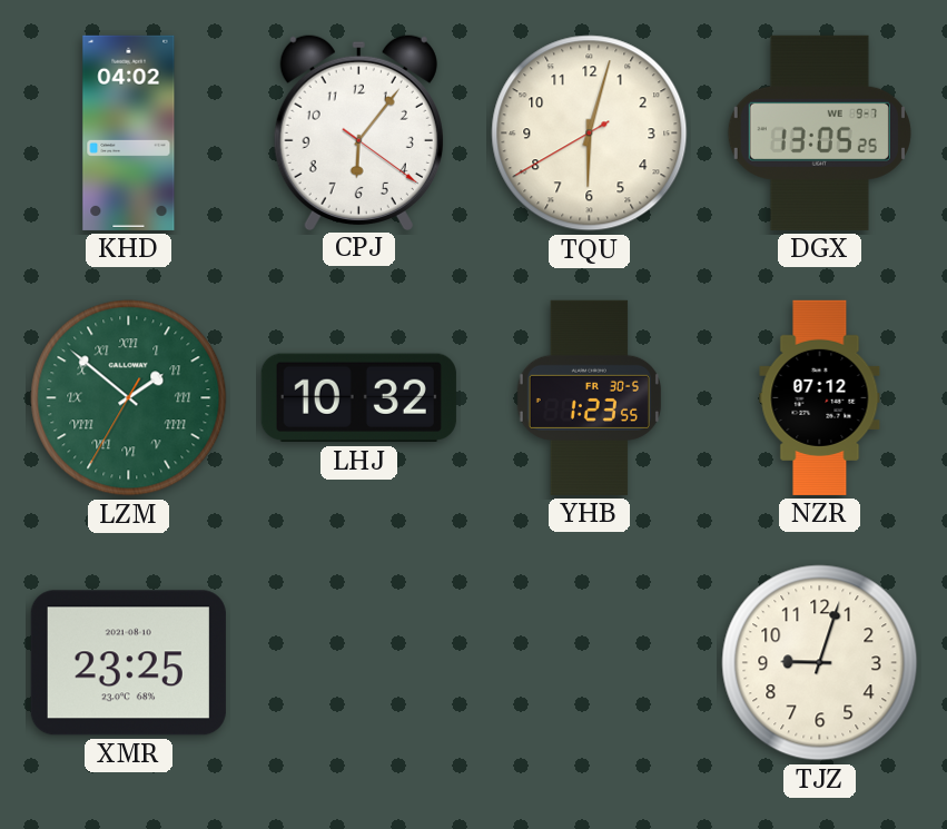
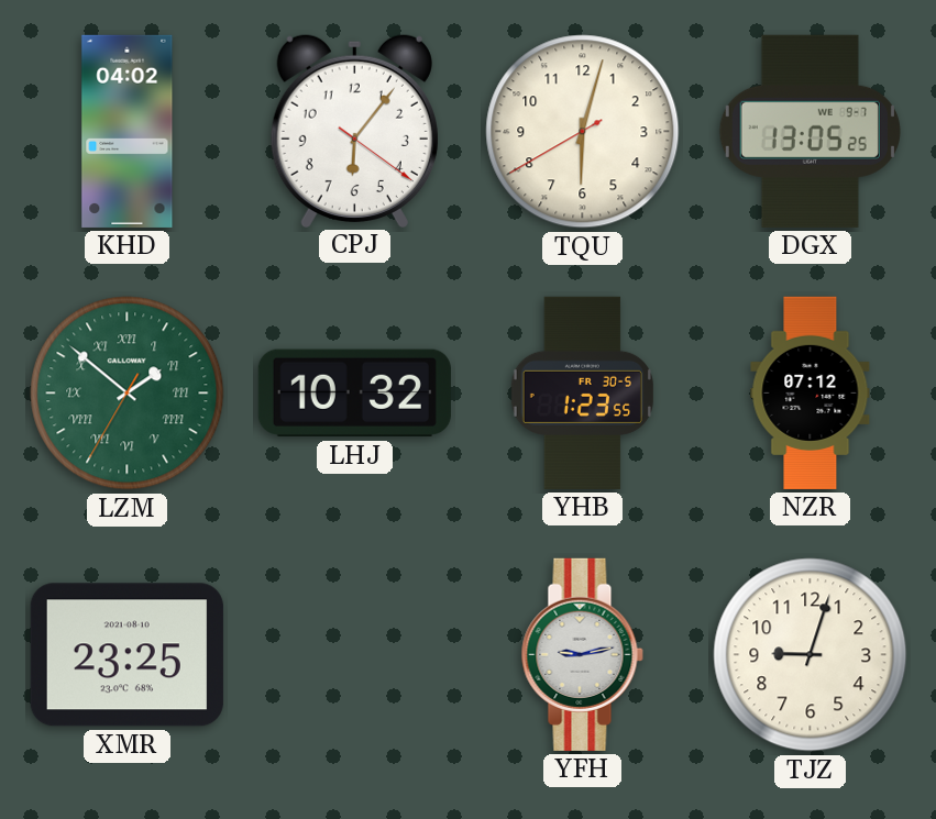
YFH: none -> 9:13
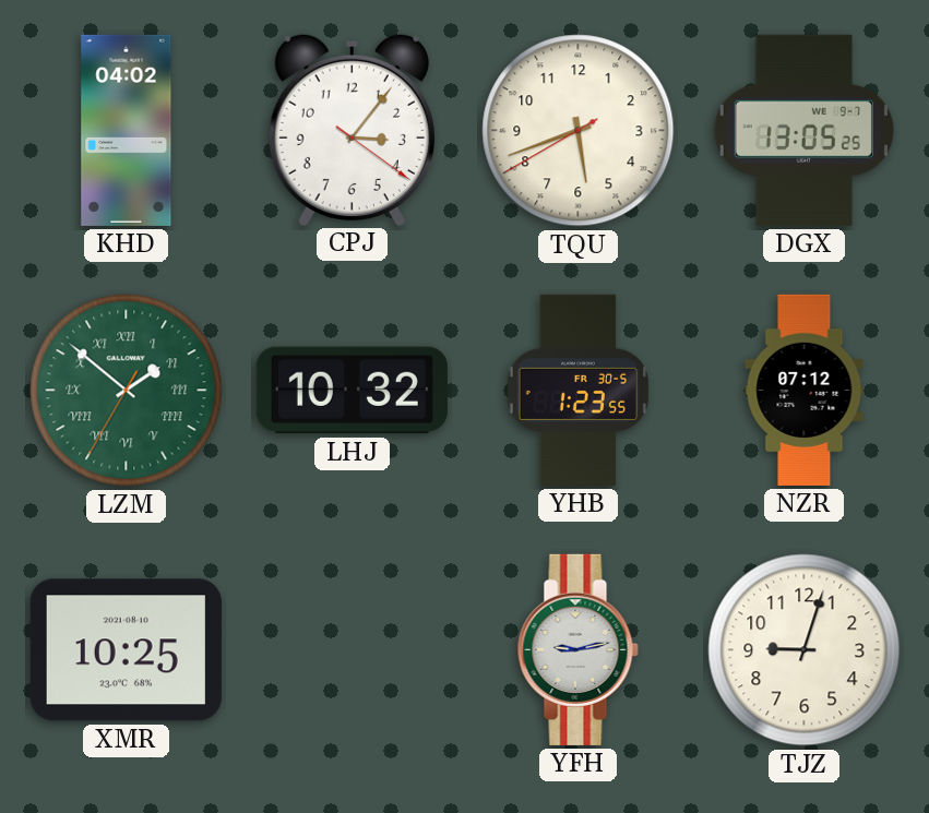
CPJ: 6:06 -> 3:06
TQU: 6:02 -> 5:41
XMR: 23:25 -> 10:25
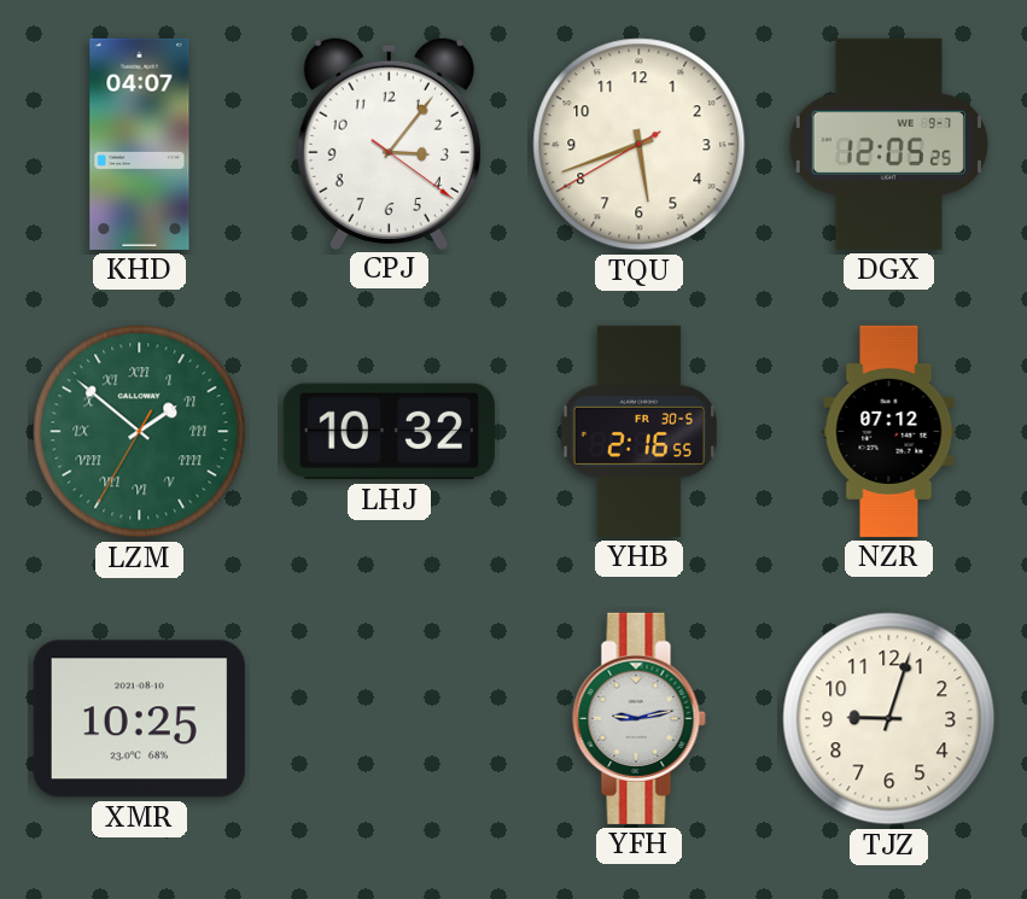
KHD: 04:02 -> 04:07
DGX: 13:05 -> 12:05
YHB: 1:23 -> 2:16
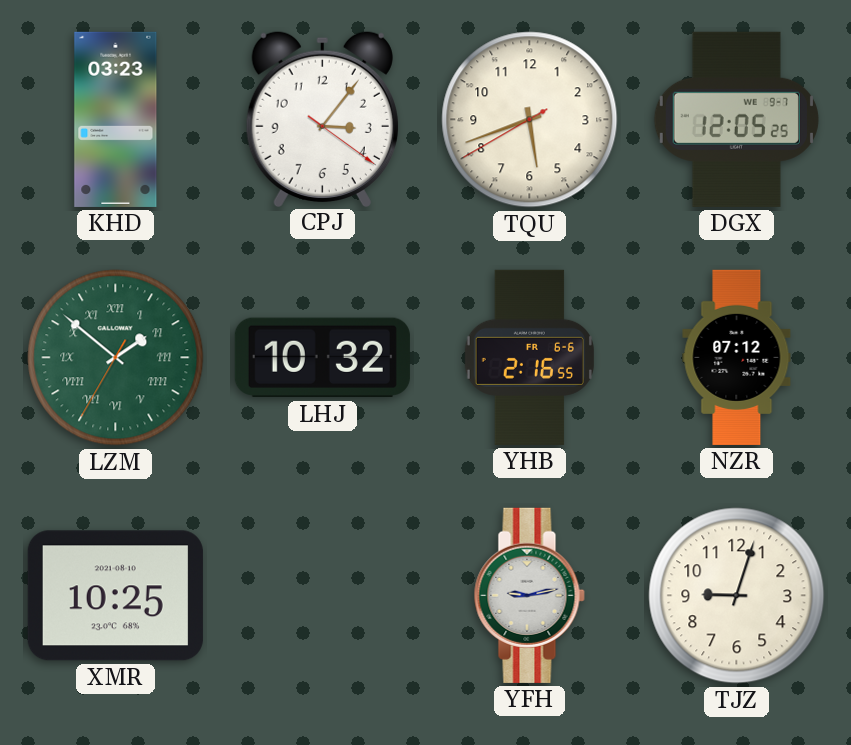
KHD: 04:07 -> 03:23
YHB date: FR 30-5 -> FR 6-6
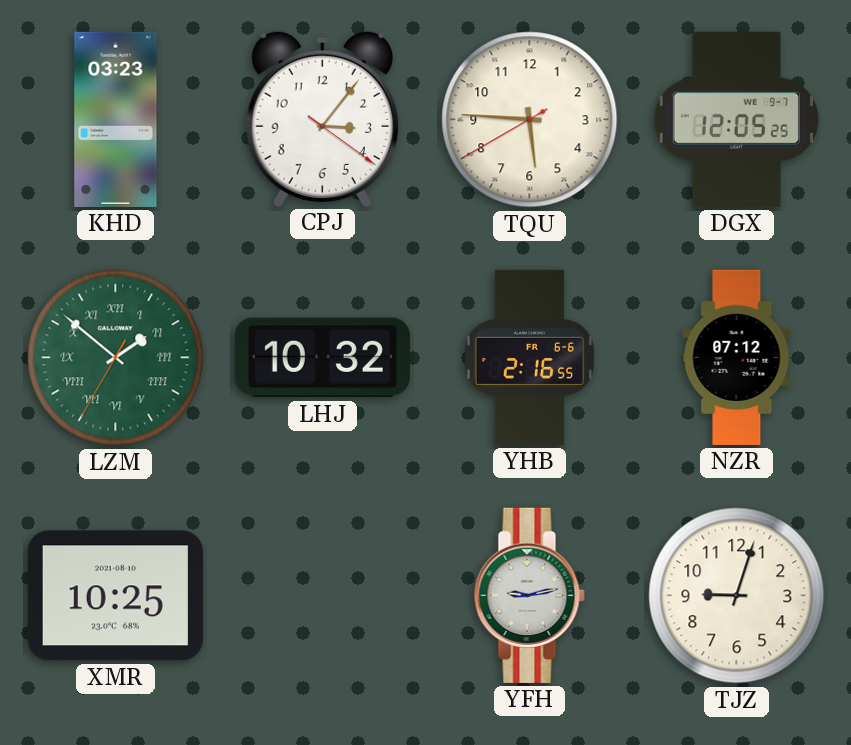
TQU: 5:41 -> 5:45
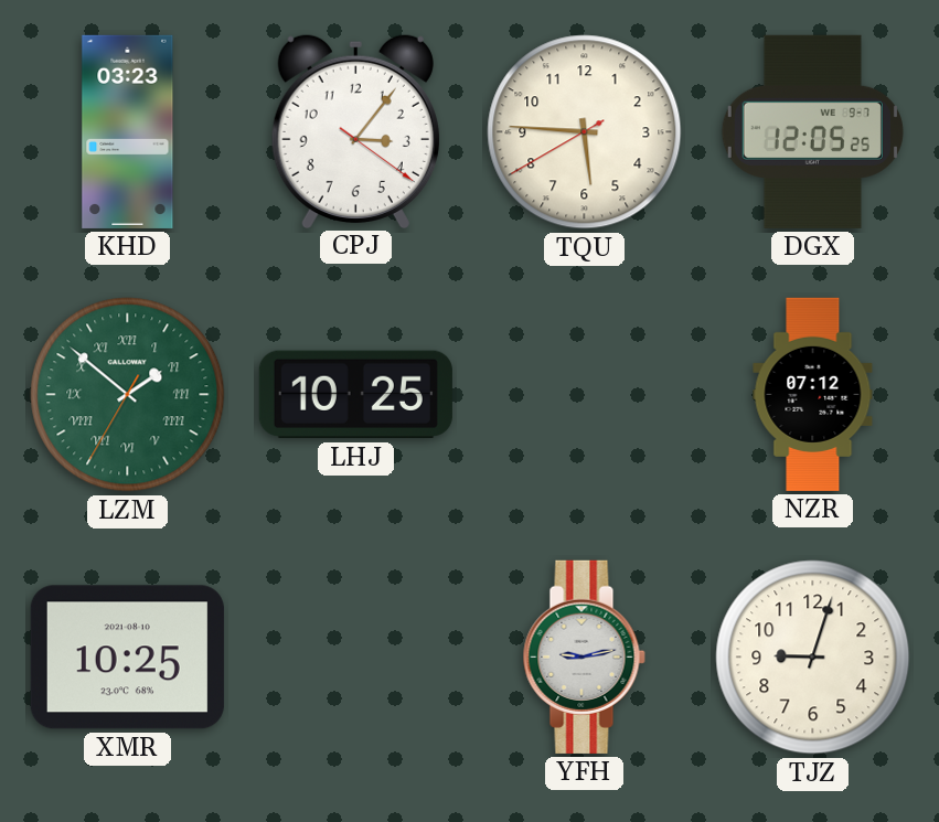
LHJ: 10:32 -> 10:25
YHB: 2:16 -> none
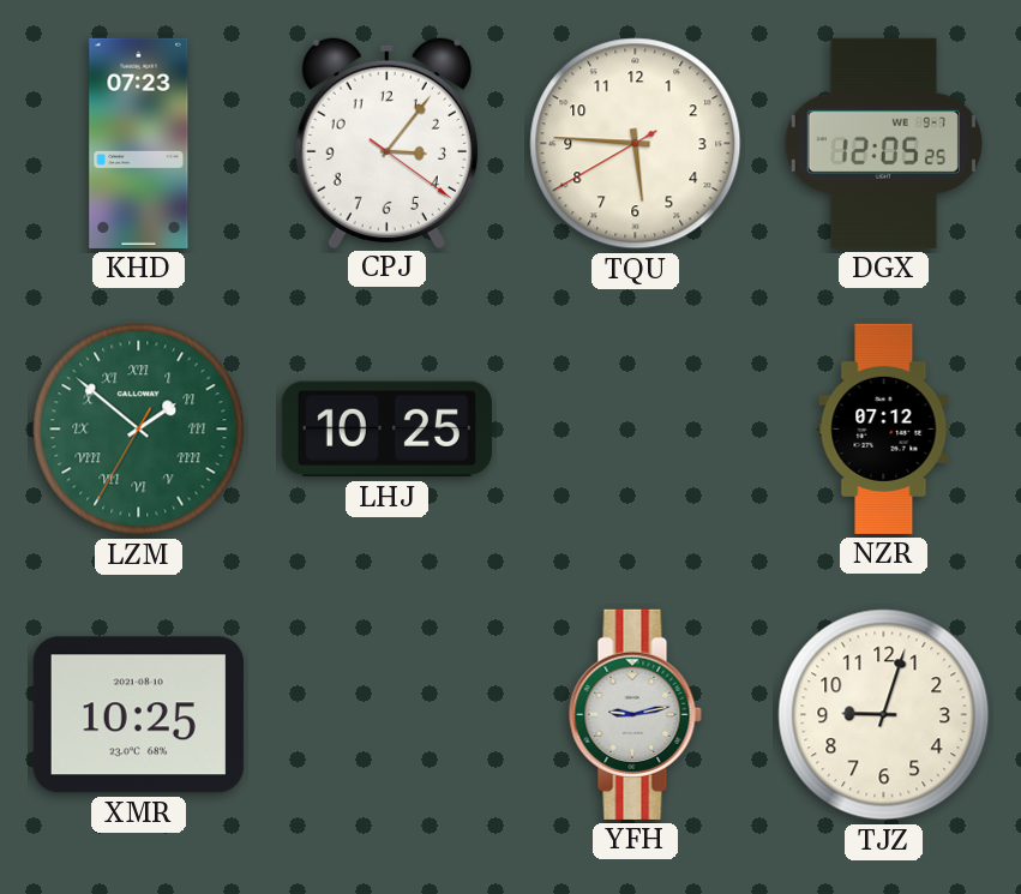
KHD: 03:23 -> 07:23
